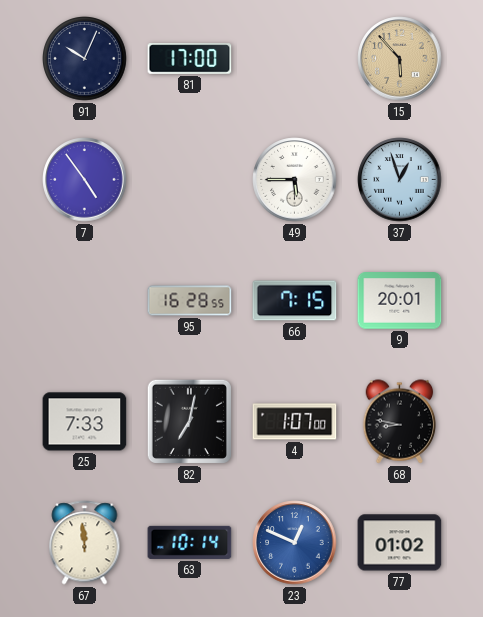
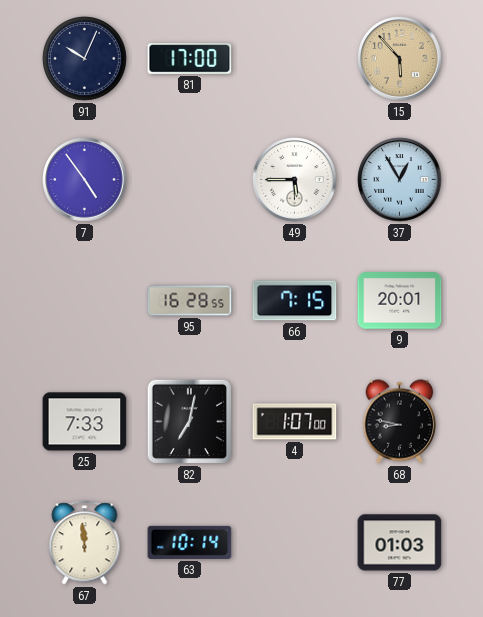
37: 12:57 -> 12:55
23: 12:49 -> none
77: 01:02 -> 01:03
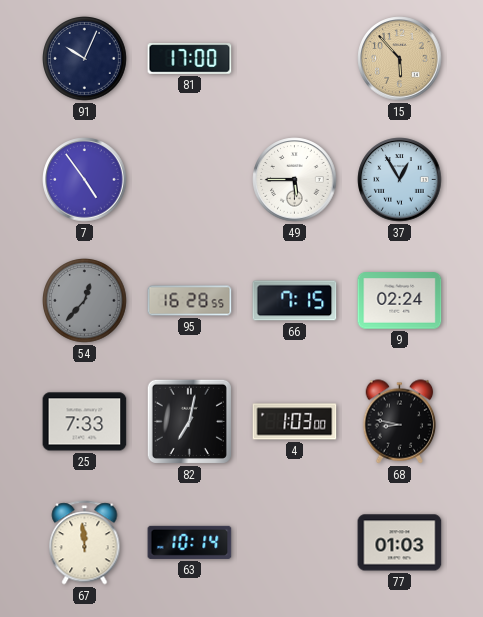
54: none -> 12:37
9: 20:01 -> 02:24
4: 1:07 -> 1:03
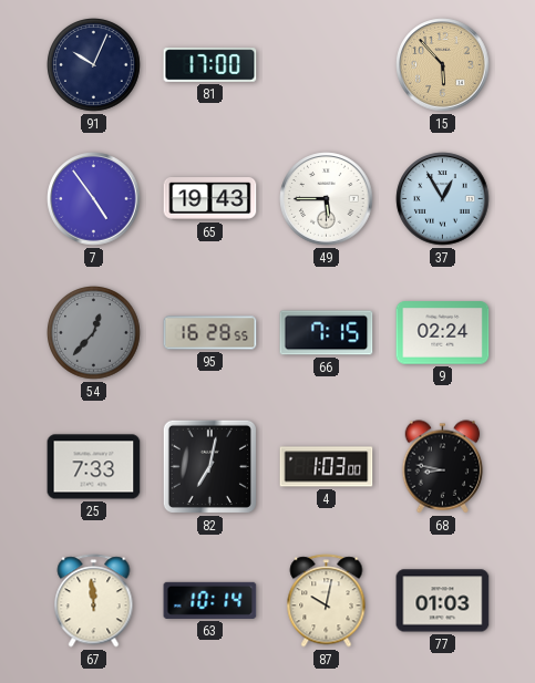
65: none -> 19:43
87: none -> 10:02
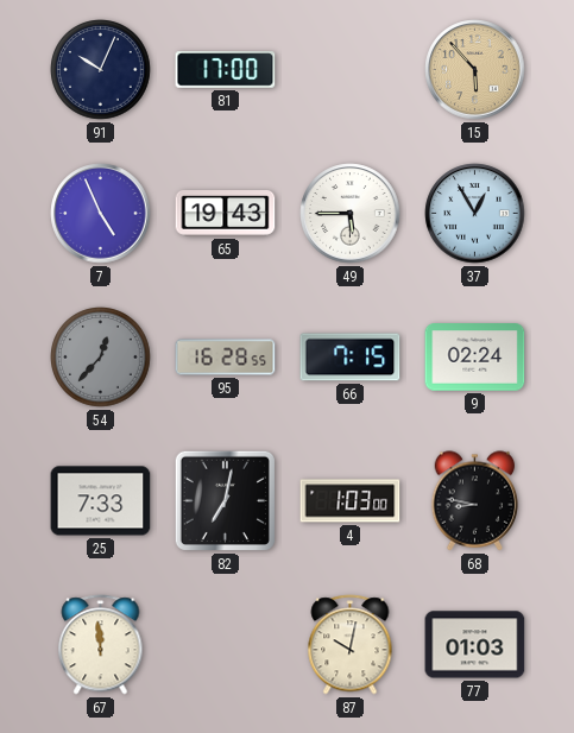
7: 4:54 -> 4:56
63: 10:14 -> none
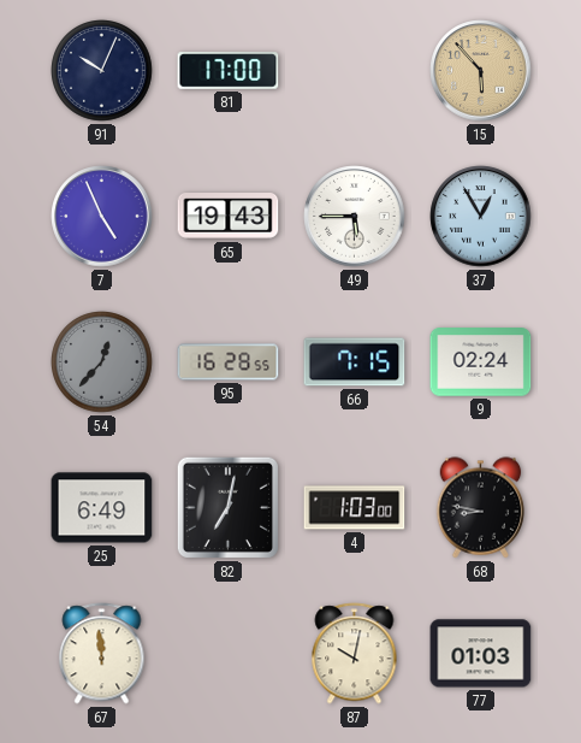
25: 7:33 -> 6:49
